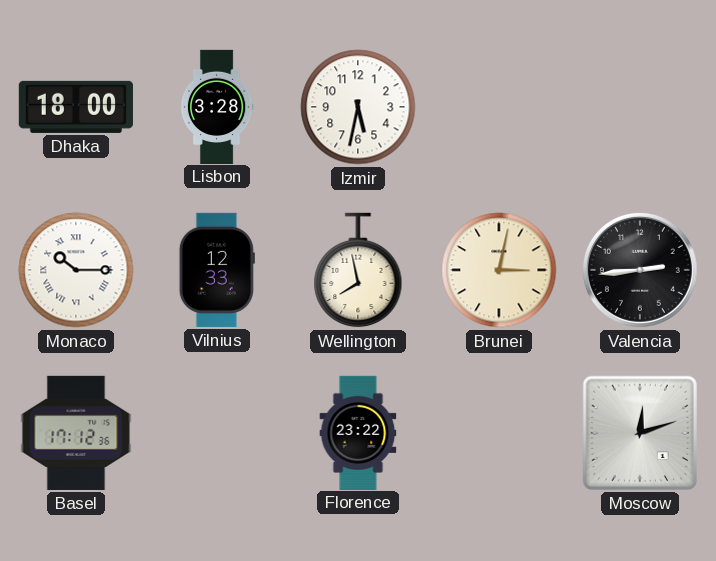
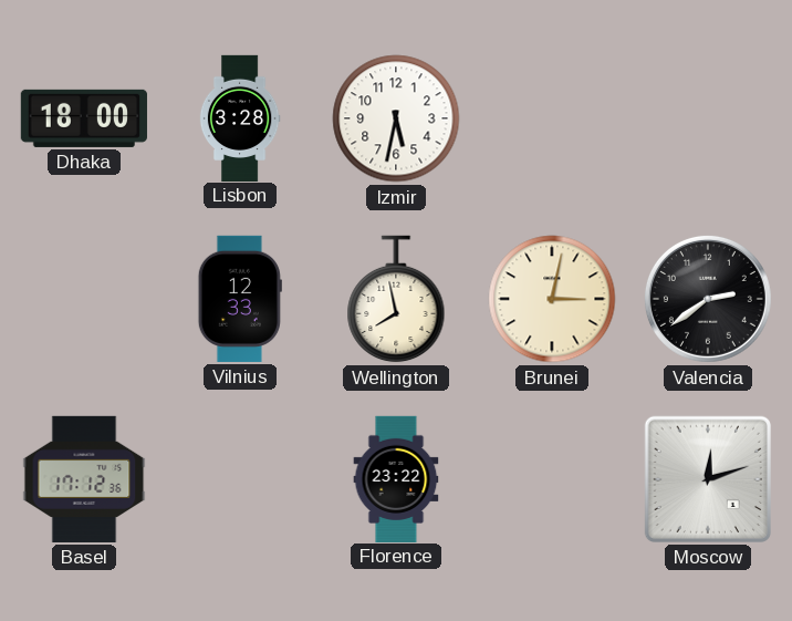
Monaco: 10:15 -> none
Valencia: 2:44 -> 2:39
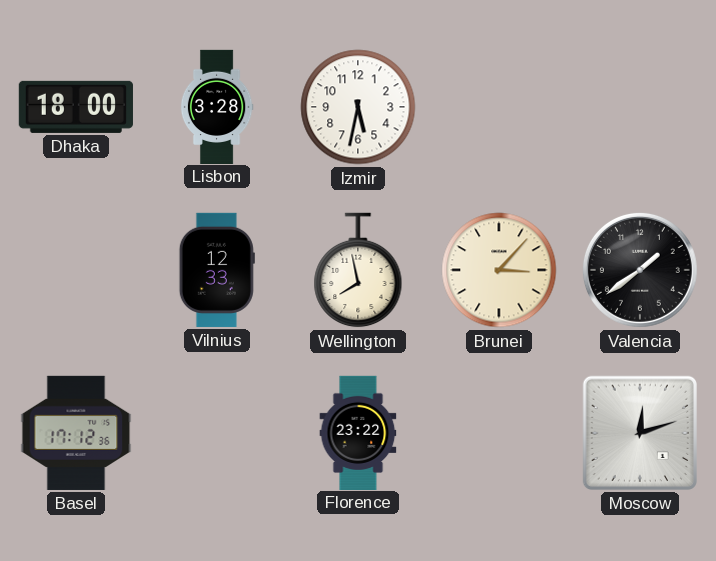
Brunei: 3:02 -> 3:07
Valencia: 2:39 -> 1:39
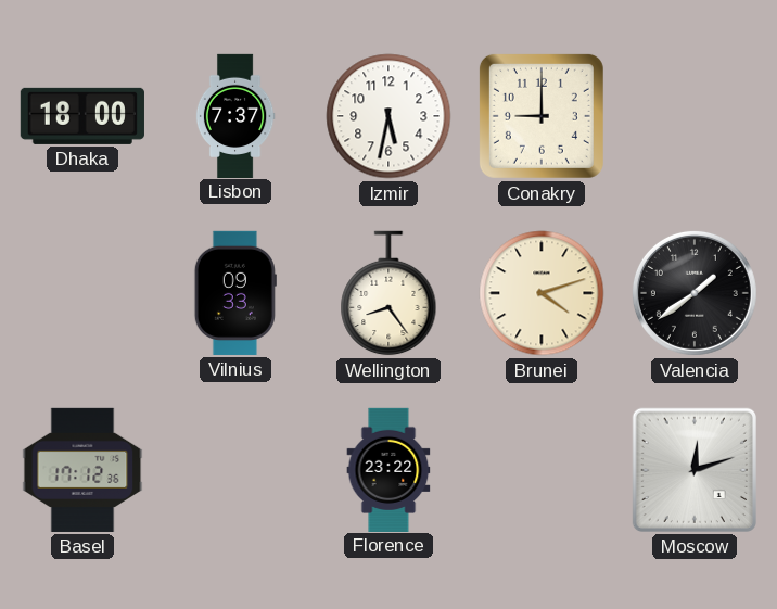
Lisbon: 3:28 -> 7:37
Conakry: none -> 9:00
Vilnius: 12:33 -> 09:33
Wellington: 7:58 -> 8:24
Brunei: 3:07 -> 4:12
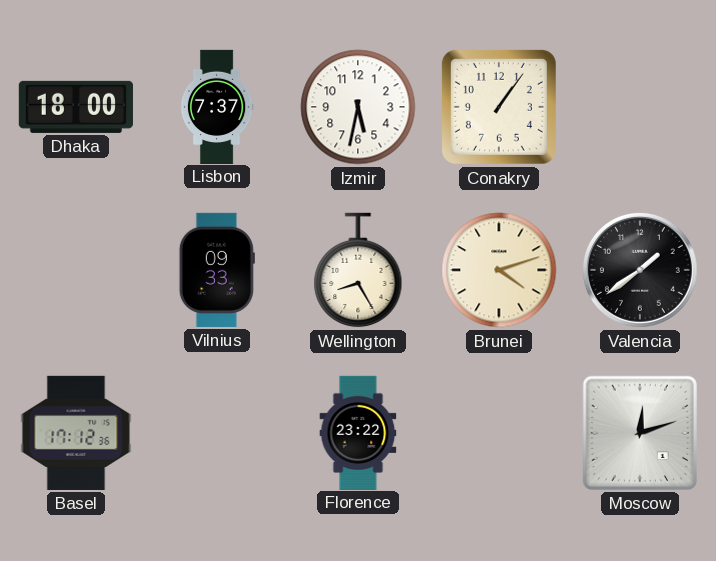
Conakry: 9:00 -> 1:06
Wellington: 8:24 -> 8:25
